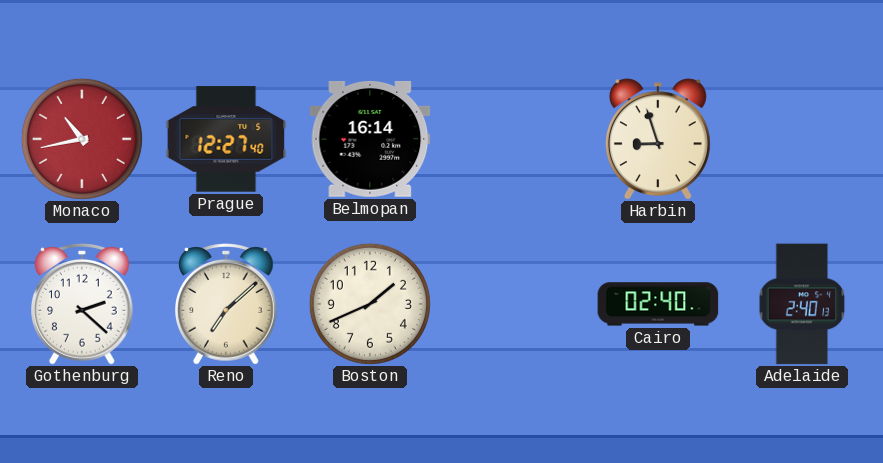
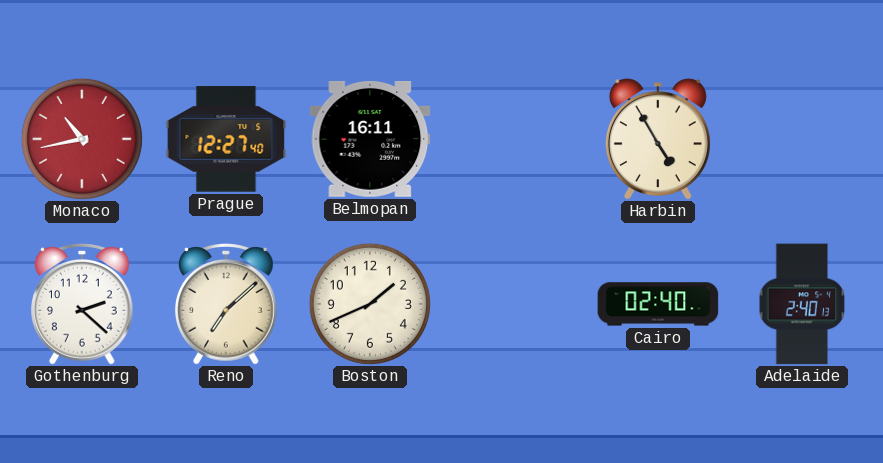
Belmopan: 16:14 -> 16:11
Harbin: 8:57 -> 4:55
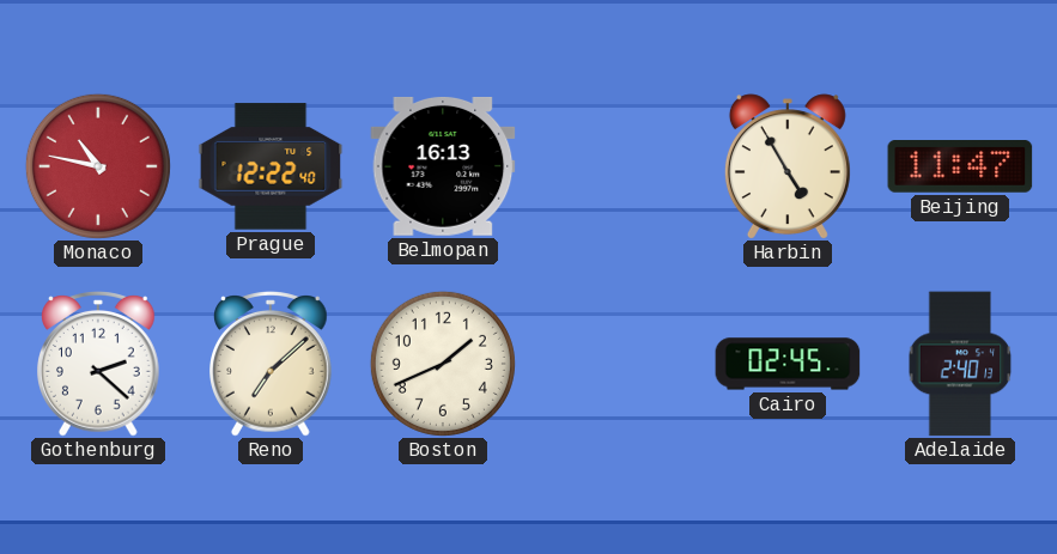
Monaco: 10:43 -> 10:47
Prague: 12:27 -> 12:22
Belmopan: 16:11 -> 16:13
Beijing: none -> 11:47
Cairo: 02:40 -> 02:45
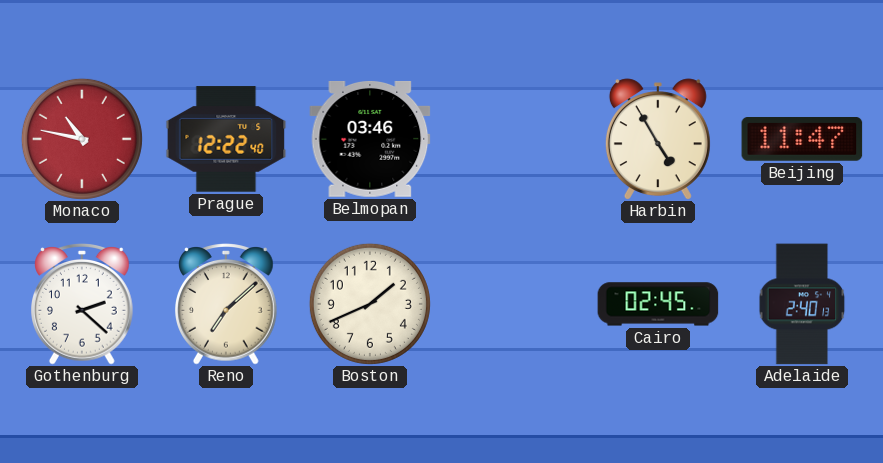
Belmopan: 16:13 -> 03:46
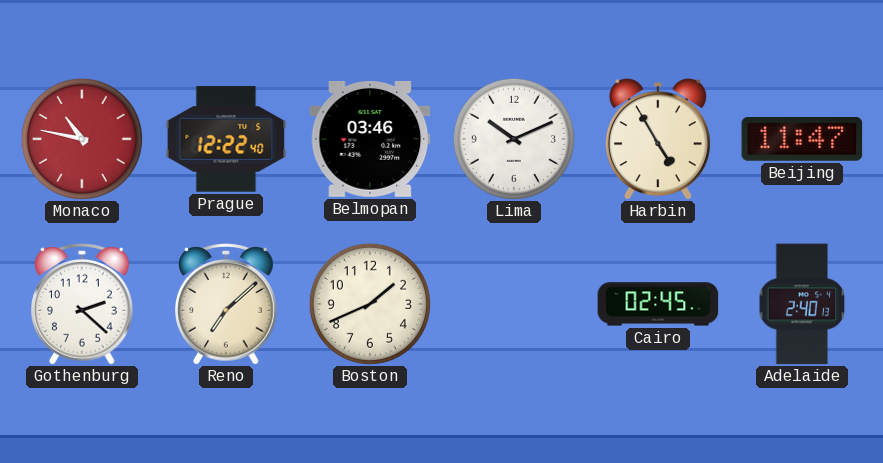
Lima: none -> 10:11
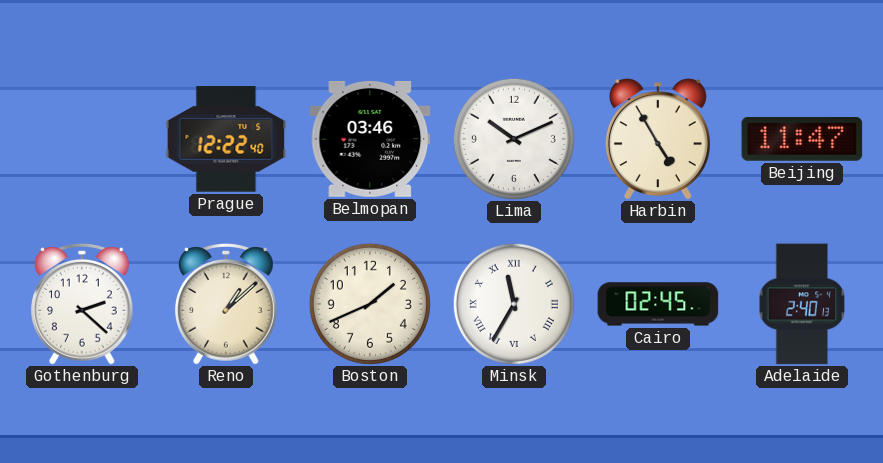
Monaco: 10:47 -> none
Reno: 7:08 -> 1:08
Minsk: none -> 11:35
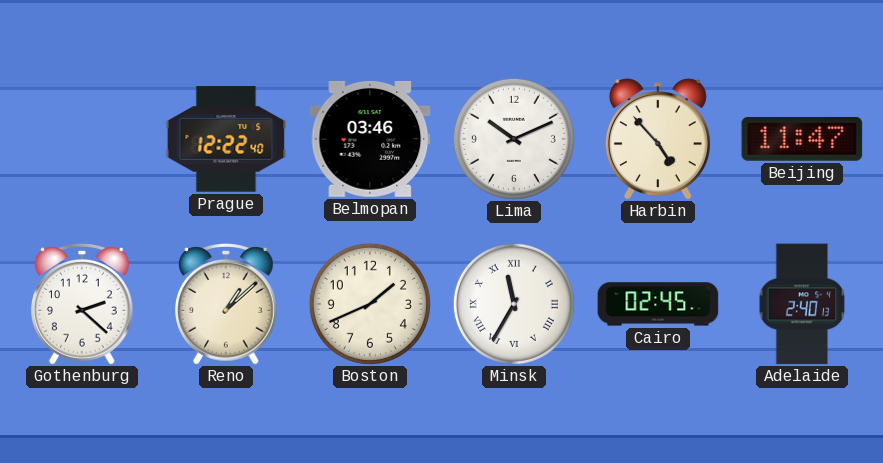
Harbin: 4:55 -> 4:53
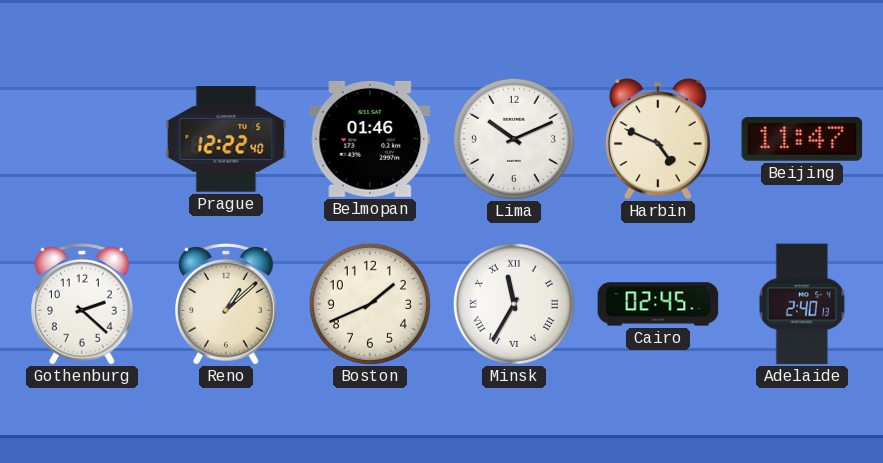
Belmopan: 03:46 -> 01:46
Harbin: 4:53 -> 4:49
